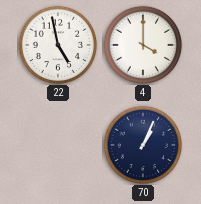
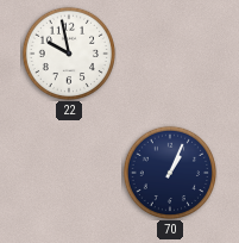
22: 4:58 -> 9:58
4: 4:00 -> none
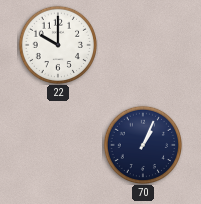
22: 9:58 -> 10:00
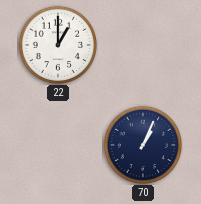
22: 10:00 -> 1:00
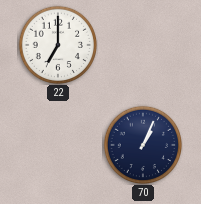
22: 1:00 -> 7:00
